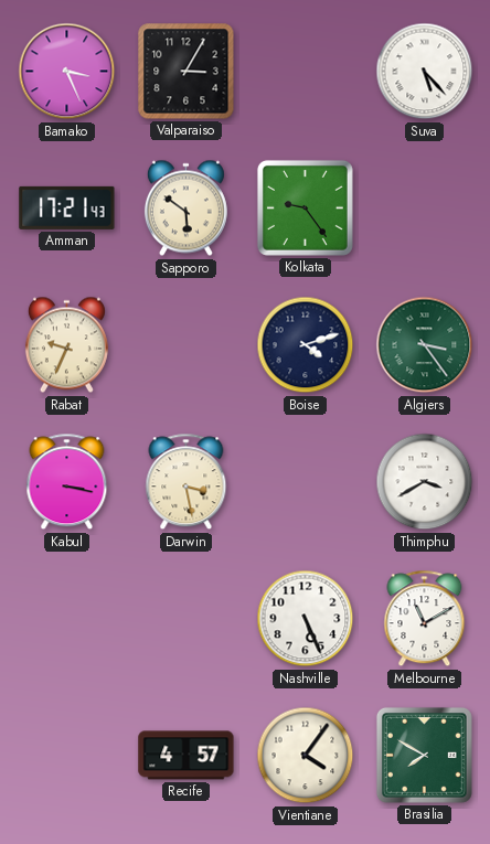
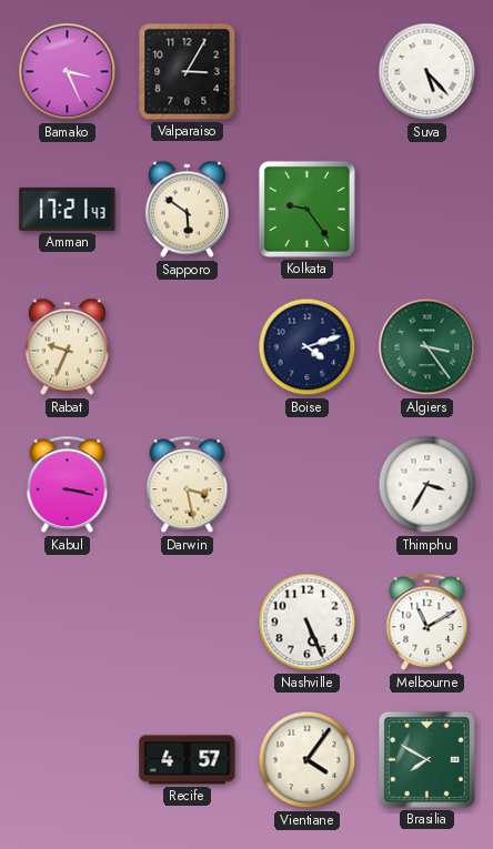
Thimphu: 3:40 -> 3:35
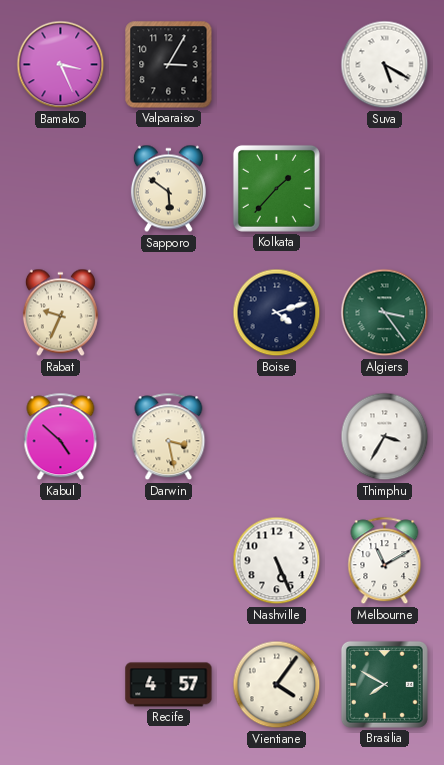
Suva: 5:23 -> 5:20
Amman: 17:21 -> none
Kolkata: 9:24 -> 1:37
Kabul: 3:17 -> 4:52
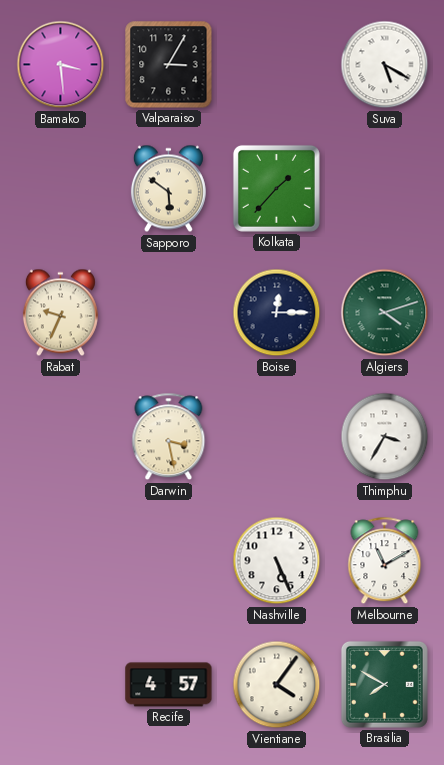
Bamako: 3:26 -> 3:29
Boise: 4:12 -> 12:15
Algiers: 3:24 -> 4:12
Kabul: 4:52 -> none
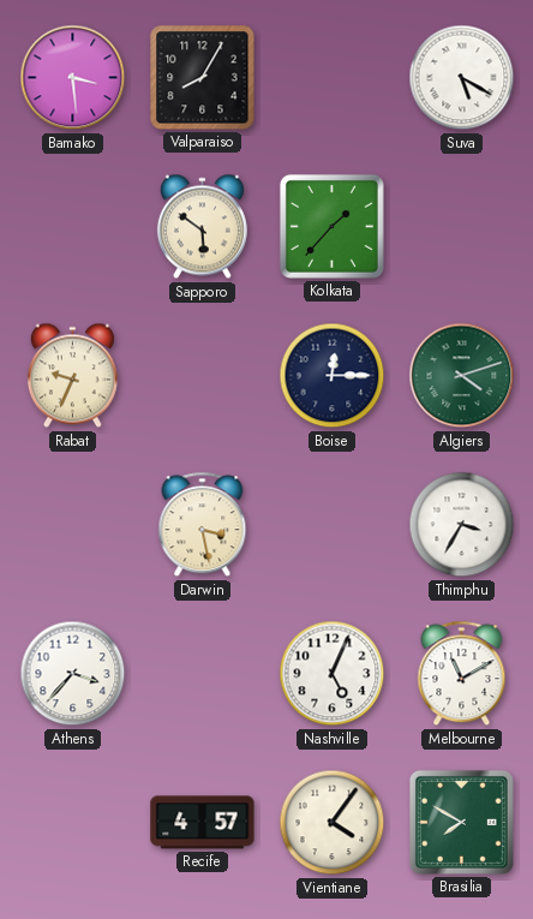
Valparaiso: 3:05 -> 8:05
Athens: none -> 3:37
Nashville: 5:26 -> 5:04
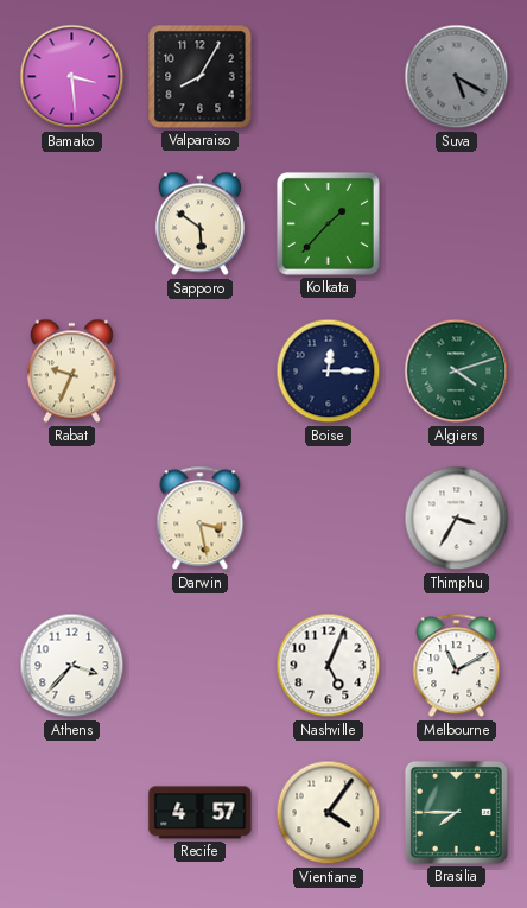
Suva dial: white -> grey
Brasilia: 7:50 -> 7:45
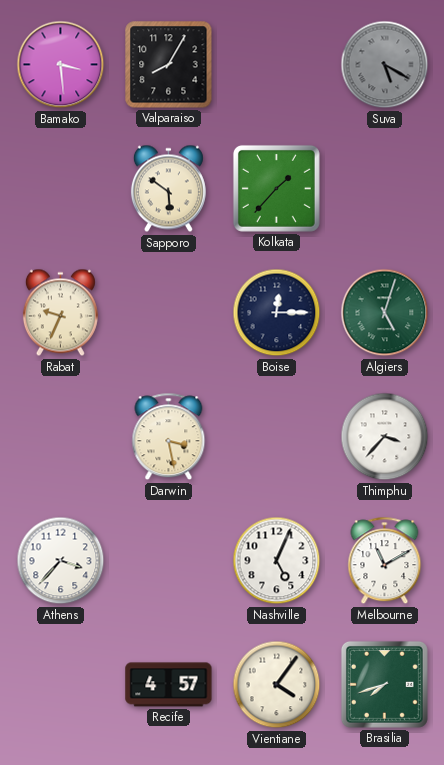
Algiers: 4:12 -> 5:03
Thimphu: 3:35 -> 3:37
Brasilia: 7:45 -> 7:42
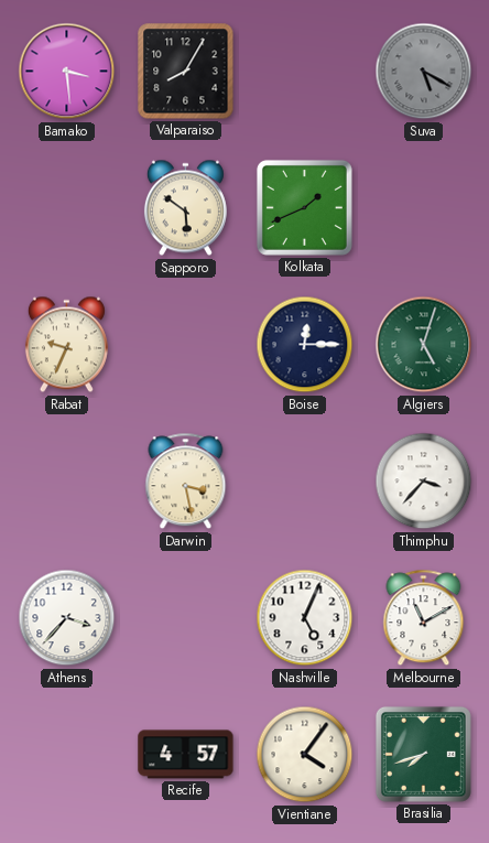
Kolkata: 1:37 -> 1:41
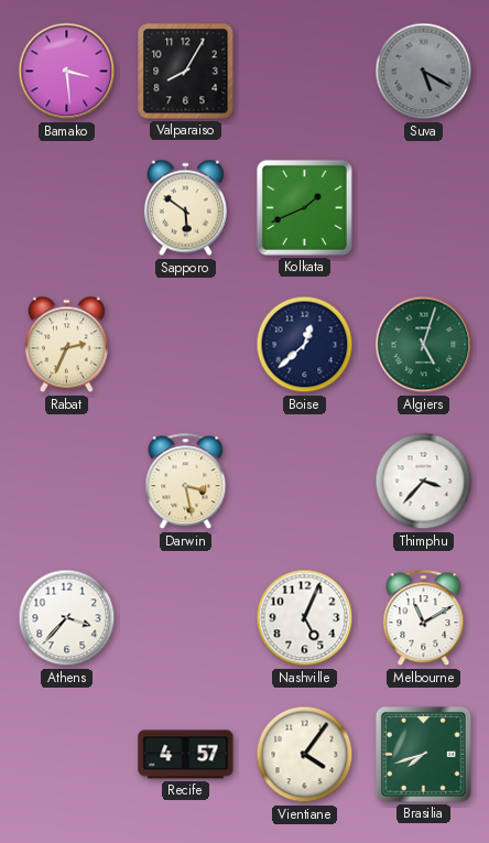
Rabat: 9:34 -> 2:34
Boise: 12:15 -> 12:38
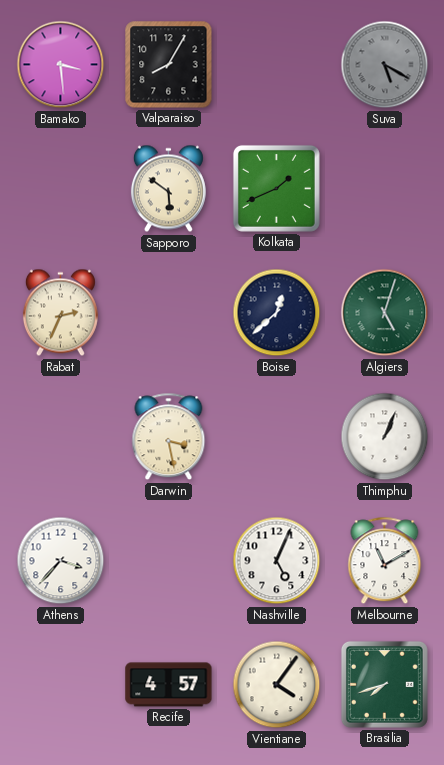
Thimphu: 3:37 -> 1:04
